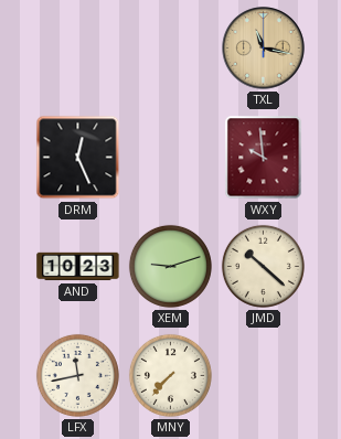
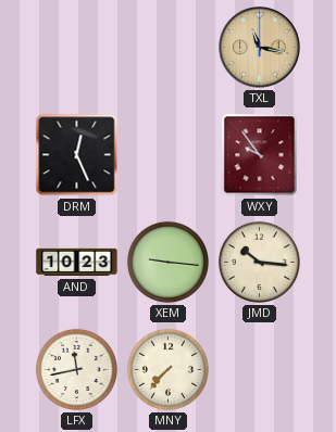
WXY: 9:59 -> 9:54
XEM: 9:12 -> 9:16
JMD: 10:22 -> 10:16
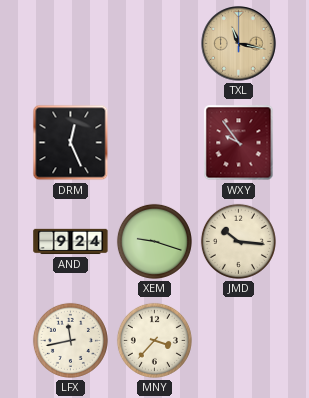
AND: 10:23 -> 9:24
XEM: 9:16 -> 9:18
MNY: 7:37 -> 3:37
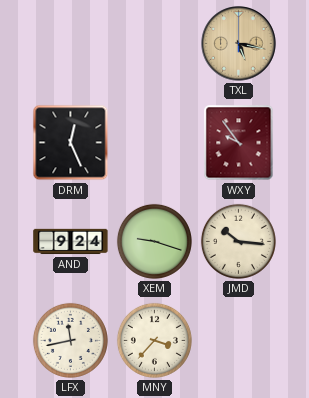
TXL: 11:17 -> 5:17
